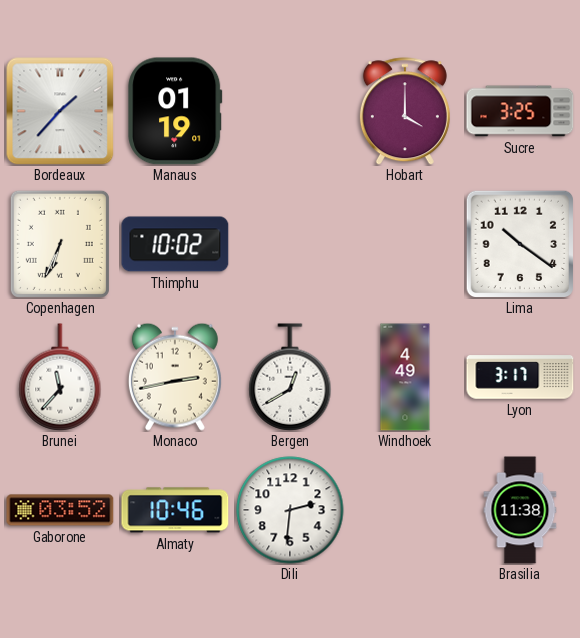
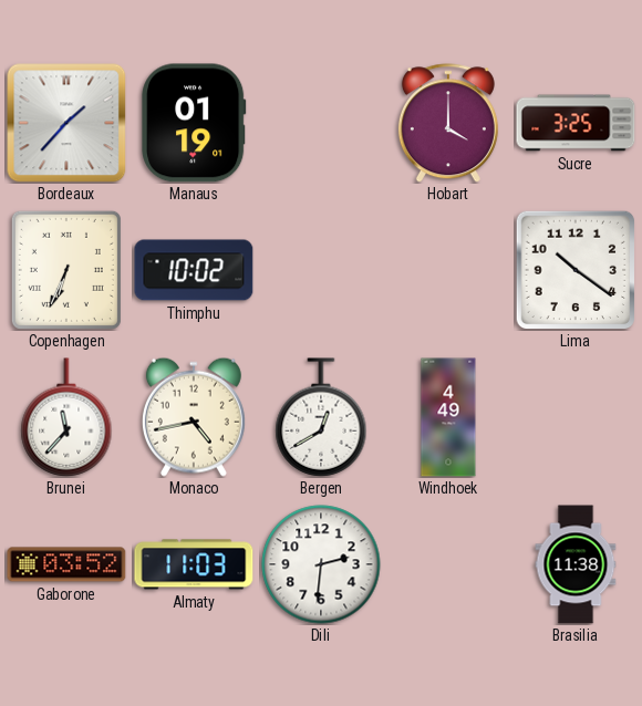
Monaco: 2:43 -> 4:43
Lyon: 3:17 -> none
Almaty: 10:46 -> 11:03
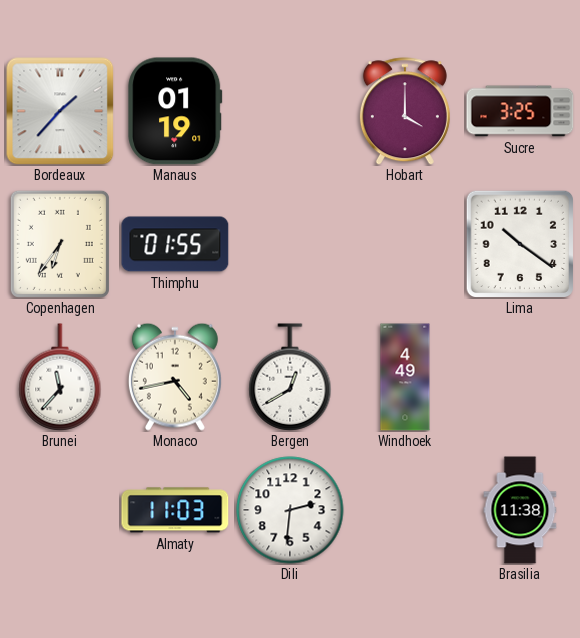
Copenhagen: 6:34 -> 6:36
Thimphu: 10:02 -> 01:55
Gaborone: 03:52 -> none
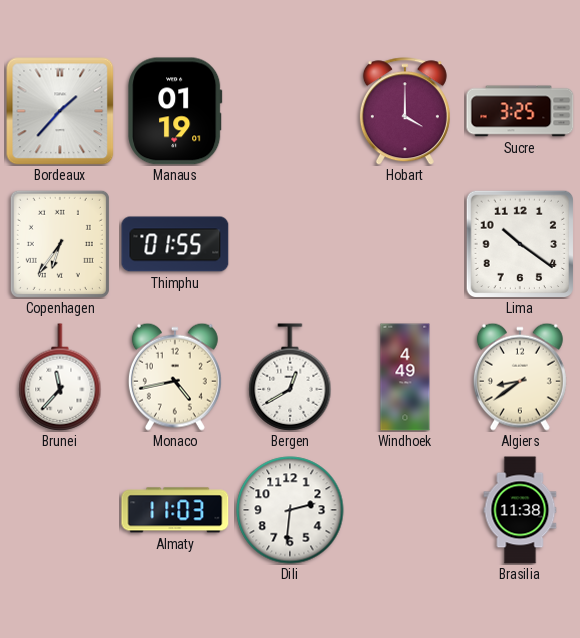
Algiers: none -> 8:39
